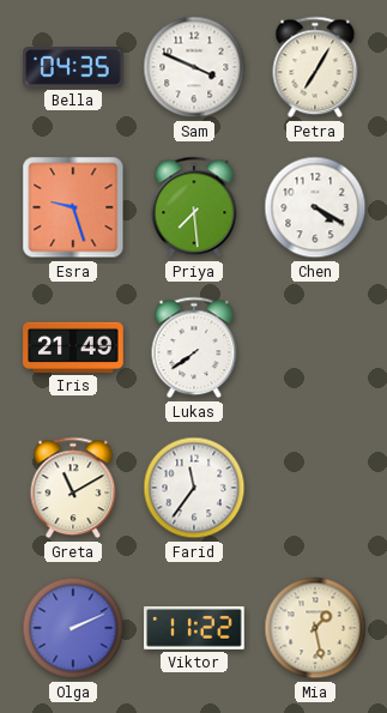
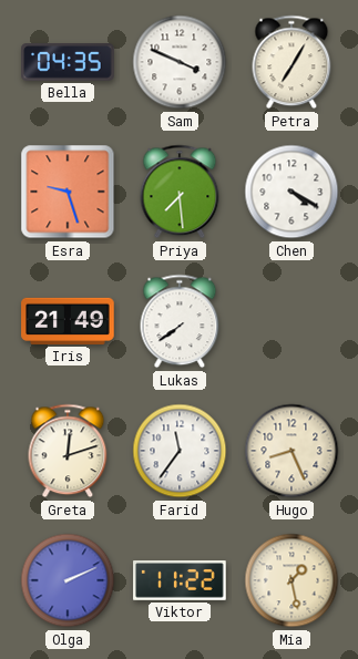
Greta: 11:10 -> 12:12
Hugo: none -> 8:26
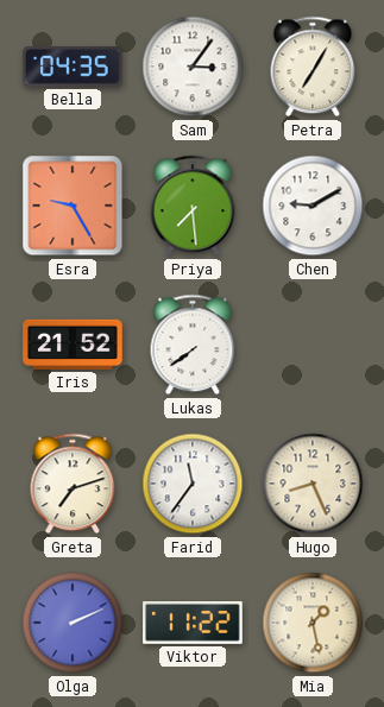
Sam: 3:49 -> 3:06
Esra: 9:27 -> 9:25
Chen: 4:20 -> 9:10
Iris: 21:49 -> 21:52
Greta: 12:12 -> 7:12
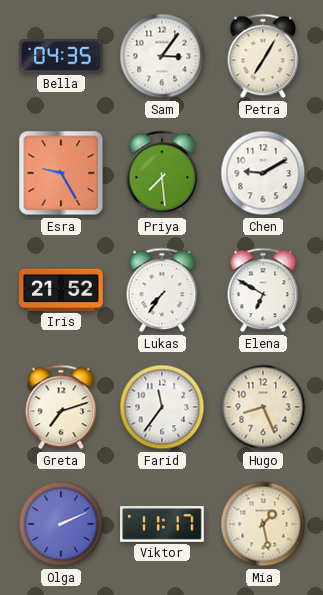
Lukas: 7:39 -> 7:36
Elena: none -> 6:50
Viktor: 11:22 -> 11:17
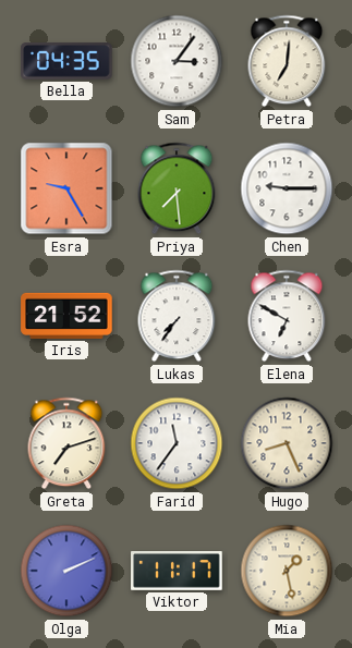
Petra: 7:05 -> 7:01
Chen: 9:10 -> 9:15
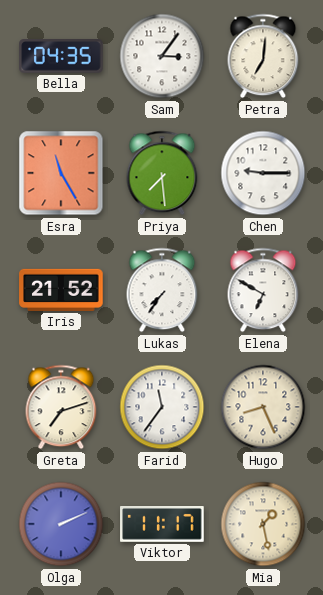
Esra: 9:25 -> 11:25
